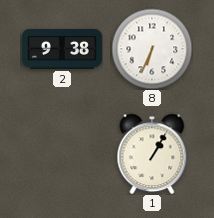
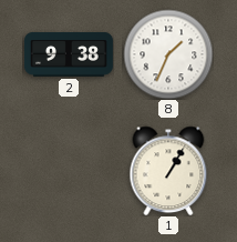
8: 6:34 -> 1:34
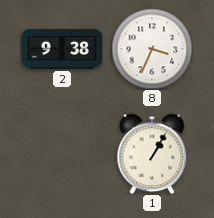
8: 1:34 -> 3:34
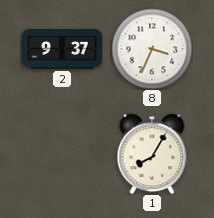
2: 9:38 -> 9:37
1: 1:05 -> 8:05
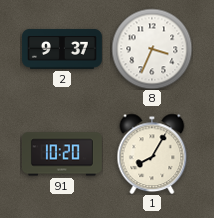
91: none -> 10:20
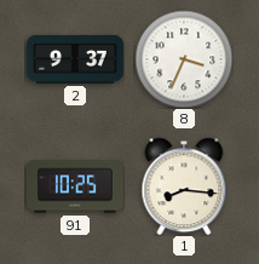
91: 10:20 -> 10:25
1: 8:05 -> 8:16
